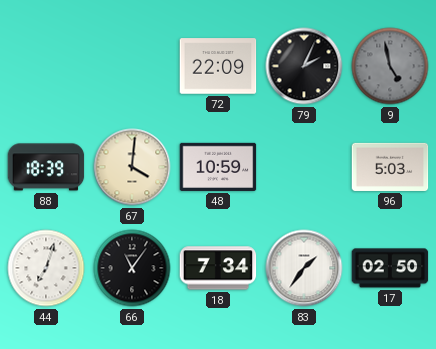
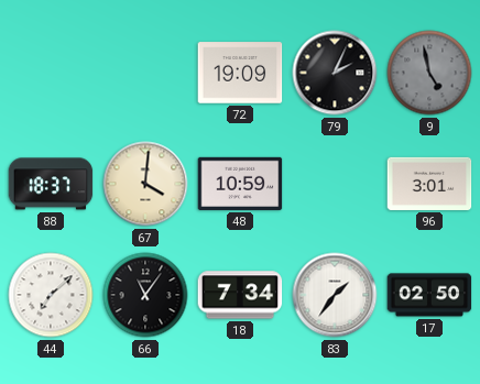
72: 22:09 -> 19:09
88: 18:39 -> 18:37
96: 5:03 -> 3:01
44: 7:03 -> 7:08
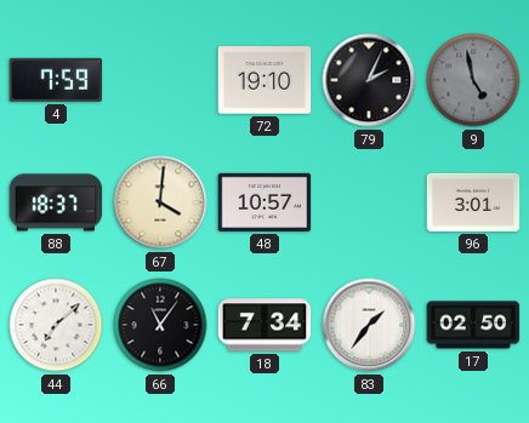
4: none -> 7:59
72: 19:09 -> 19:10
48: 10:59 -> 10:57
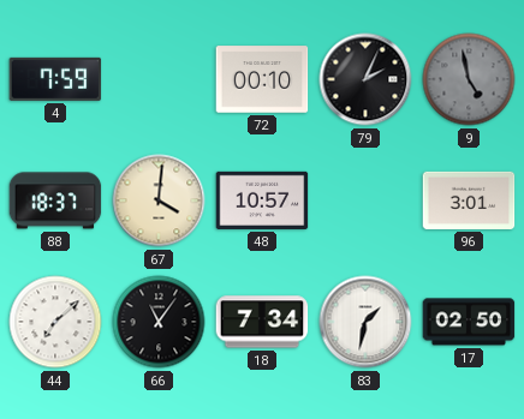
72: 19:10 -> 00:10
83: 1:36 -> 1:32
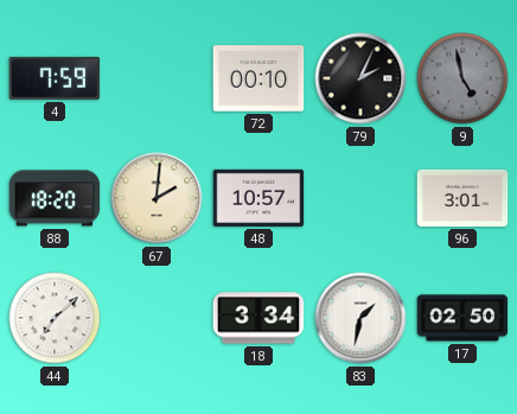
88: 18:37 -> 18:20
67: 4:01 -> 2:01
66: 11:06 -> none
18: 7:34 -> 3:34
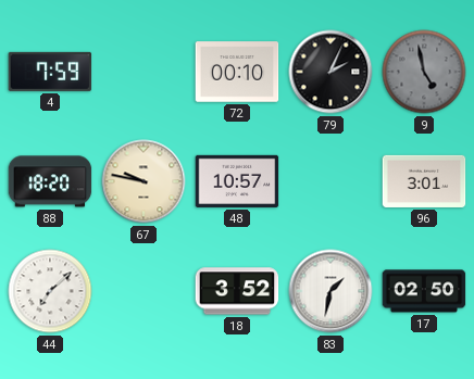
67: 2:01 -> 9:47
18: 3:34 -> 3:52
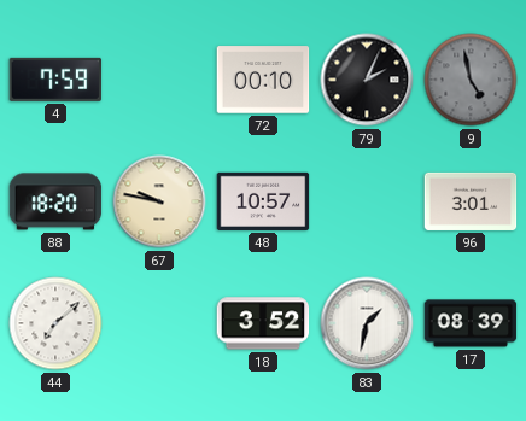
17: 02:50 -> 08:39
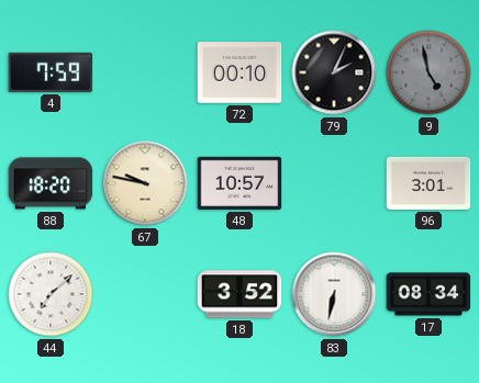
83: 1:32 -> 6:32
17: 08:39 -> 08:34
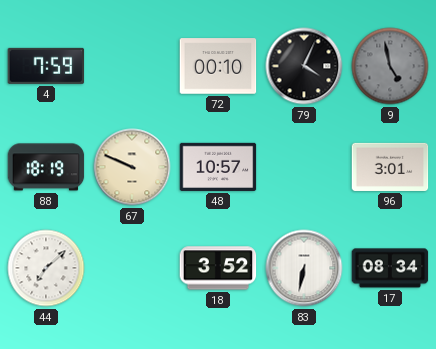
79: 2:04 -> 4:04
88: 18:20 -> 18:19
67: 9:47 -> 9:49
